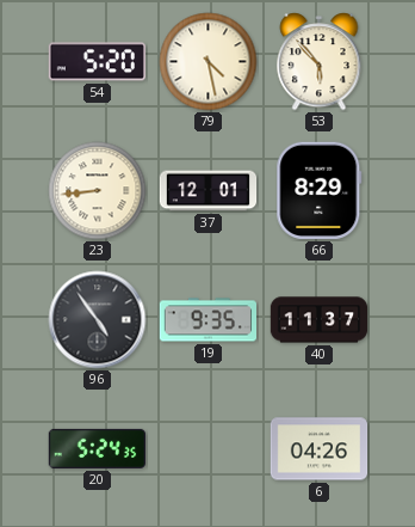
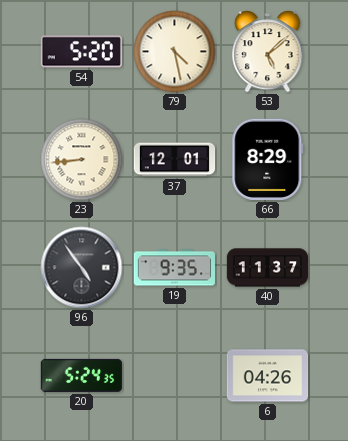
53: 5:53 -> 5:08
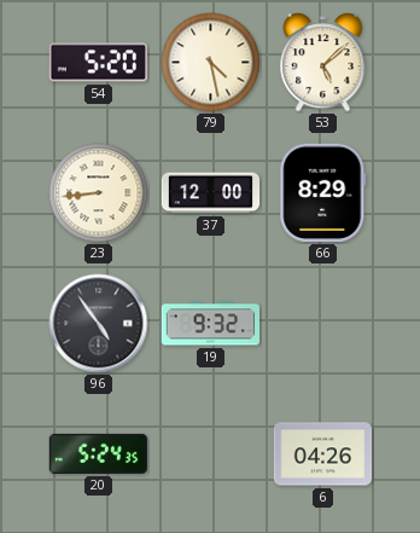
37: 12:01 -> 12:00
19: 9:35 -> 9:32
40: 11:37 -> none
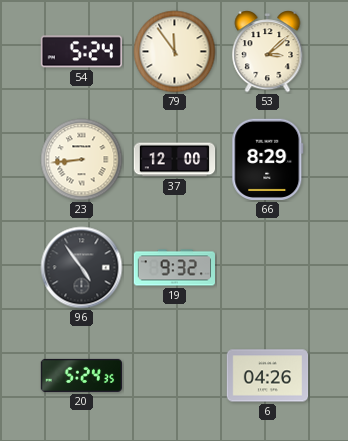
54: 5:20 -> 5:24
79: 4:28 -> 11:54
53: 5:08 -> 3:08
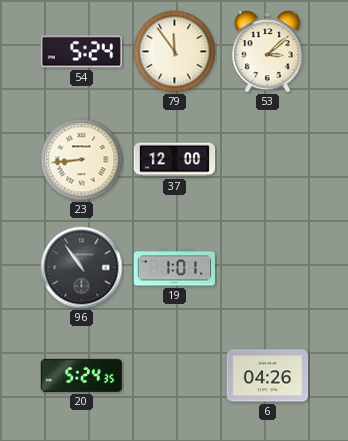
66: 8:29 -> none
96: 4:54 -> 10:54
19: 9:32 -> 1:01
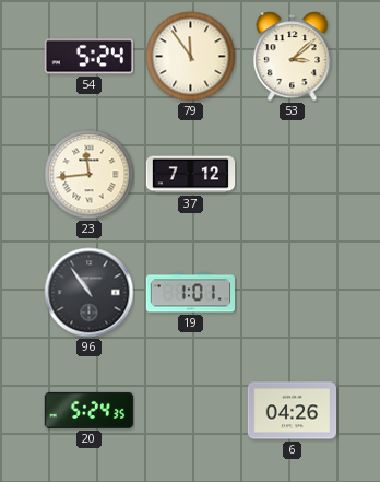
23: 8:44 -> 11:44
37: 12:00 -> 7:12
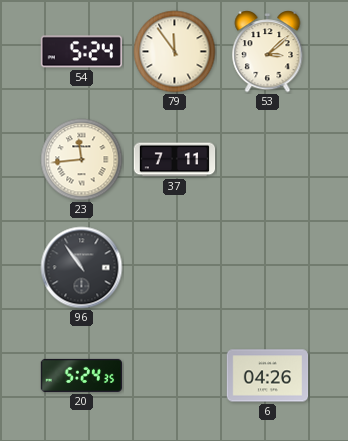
37: 7:12 -> 7:11
19: 1:01 -> none
